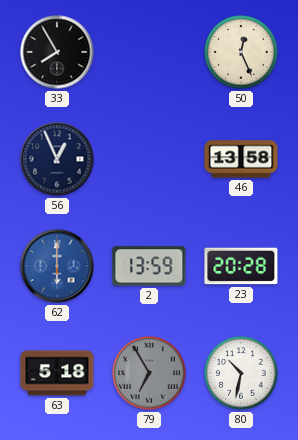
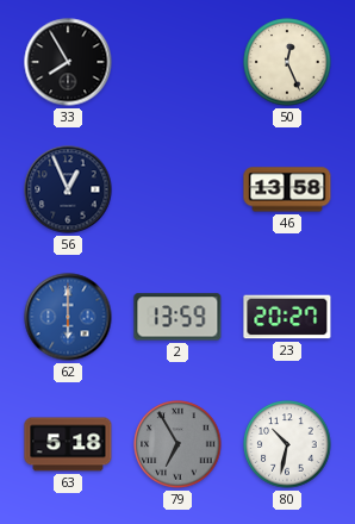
23: 20:28 -> 20:27
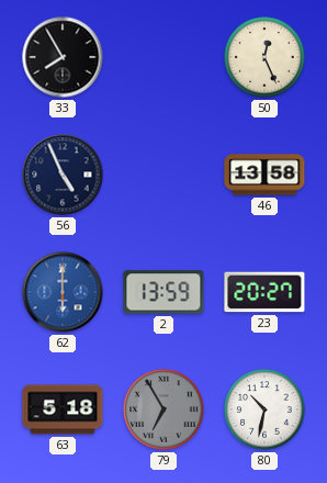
56: 12:56 -> 4:56
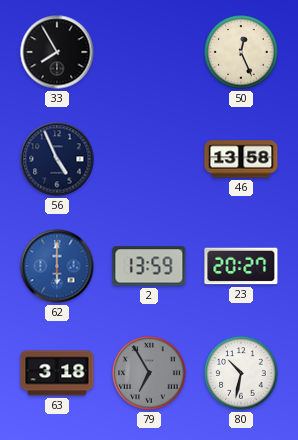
63: 5:18 -> 3:18
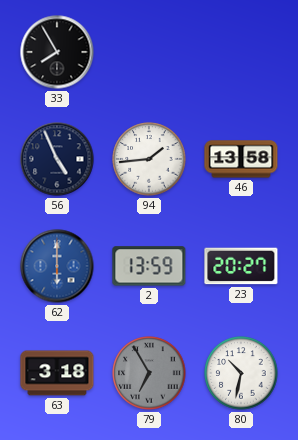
50: 12:26 -> none
94: none -> 1:44
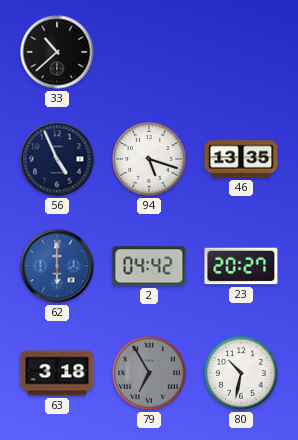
33: 7:55 -> 10:38
94: 1:44 -> 5:18
46: 13:58 -> 13:35
2: 13:59 -> 04:42
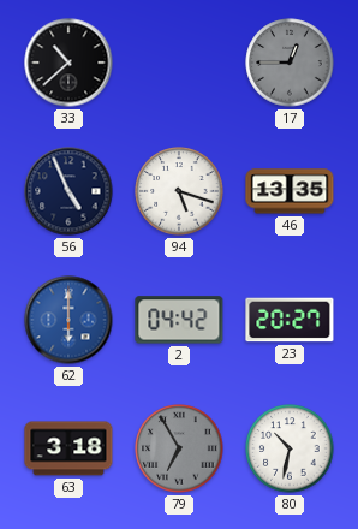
17: none -> 12:45
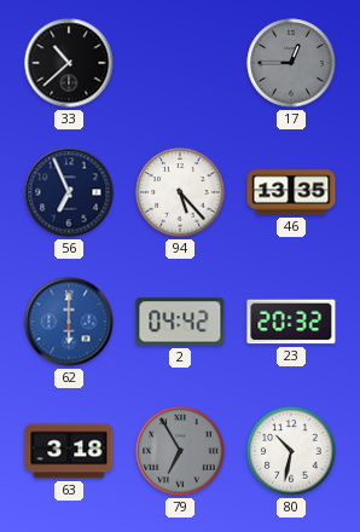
56: 4:56 -> 6:56
94: 5:18 -> 5:23
23: 20:27 -> 20:32
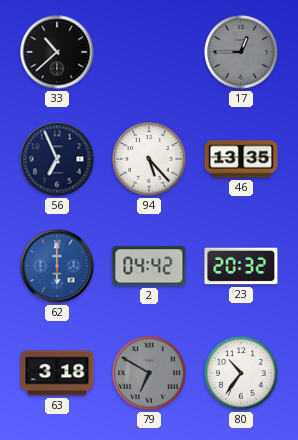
79: 6:55 -> 6:50
80: 10:32 -> 10:36
